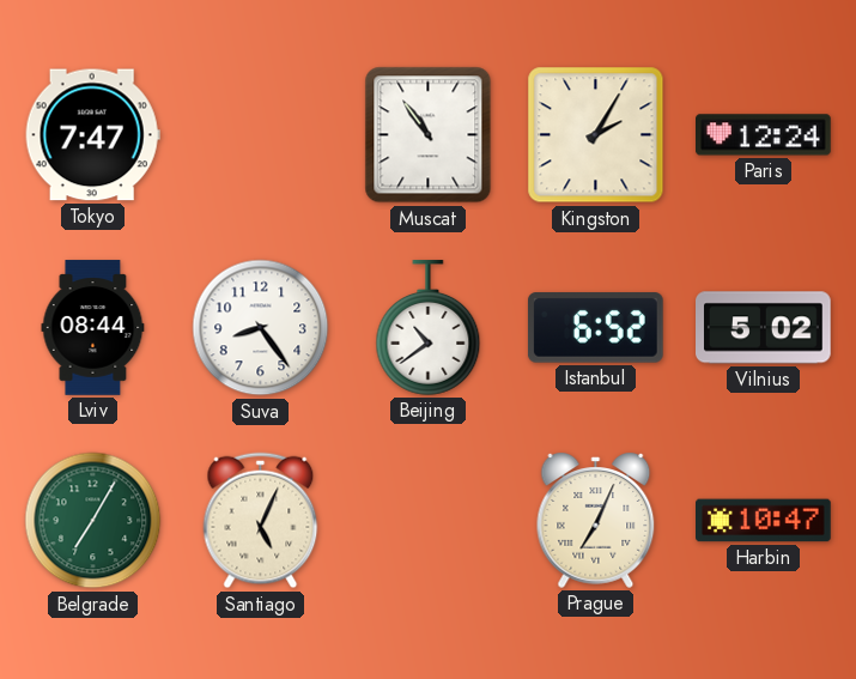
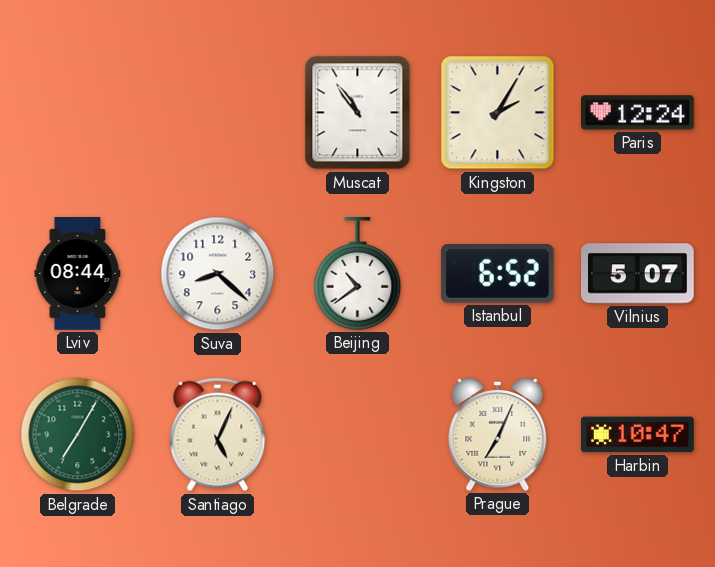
Tokyo: 7:47 -> none
Suva: 8:24 -> 8:22
Vilnius: 5:02 -> 5:07
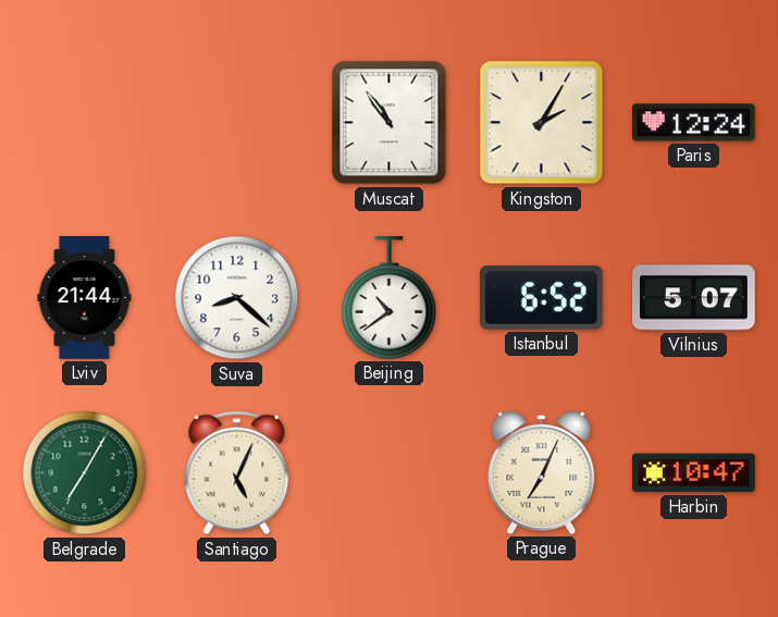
Lviv: 08:44 -> 21:44
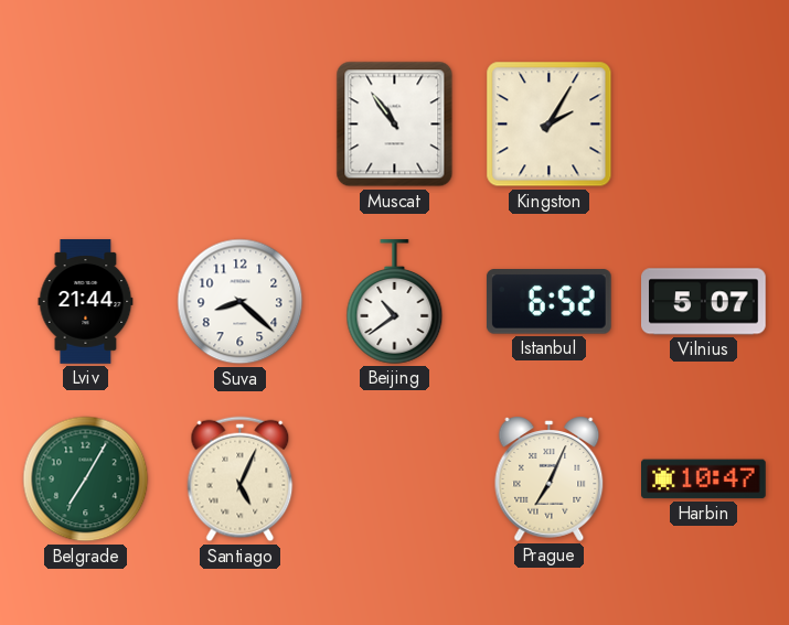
Paris: 12:24 -> none
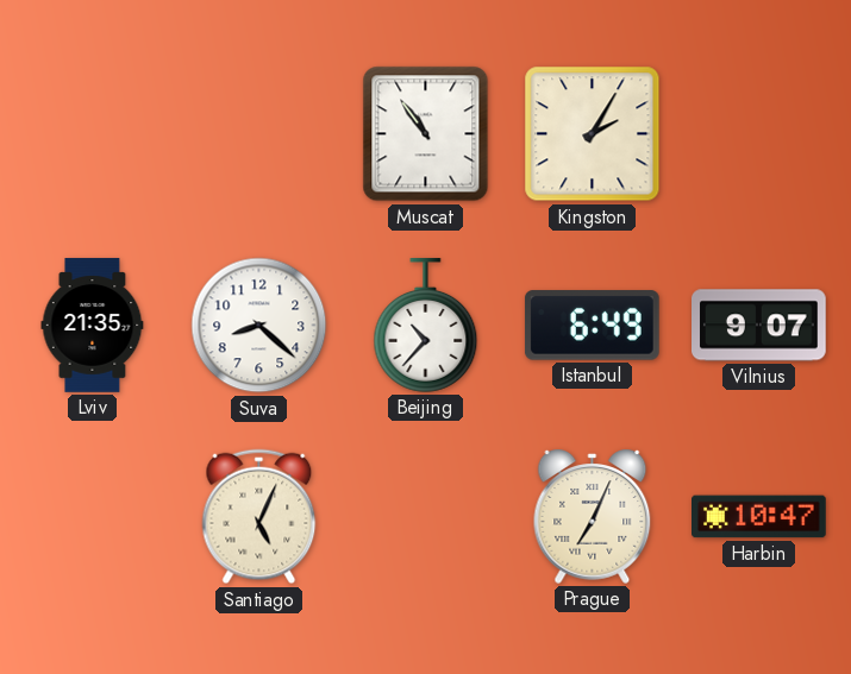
Lviv: 21:44 -> 21:35
Beijing: 10:39 -> 10:37
Istanbul: 6:52 -> 6:49
Vilnius: 5:07 -> 9:07
Belgrade: 7:05 -> none
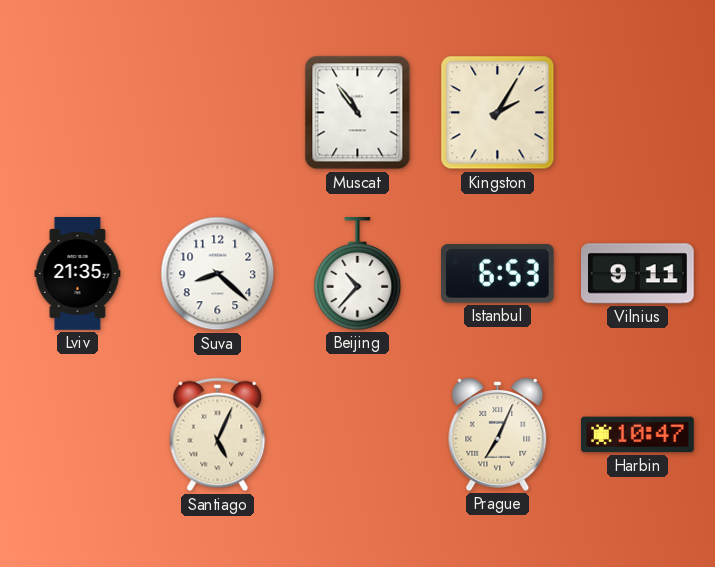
Istanbul: 6:49 -> 6:53
Vilnius: 9:07 -> 9:11
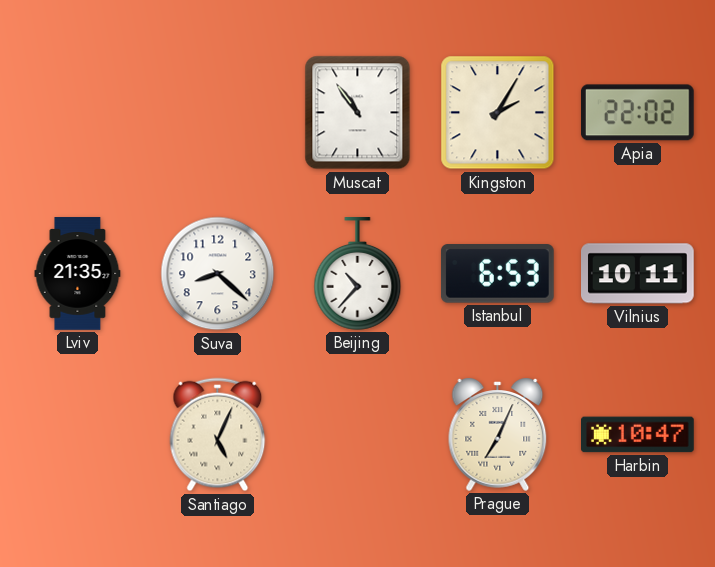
Apia: none -> 22:02
Vilnius: 9:11 -> 10:11
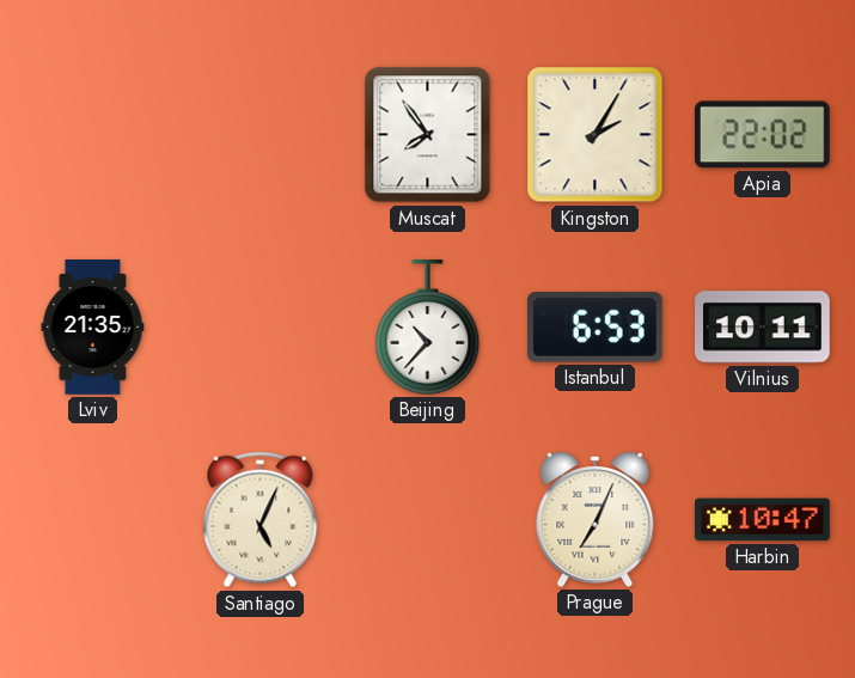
Muscat: 10:54 -> 7:54
Suva: 8:22 -> none
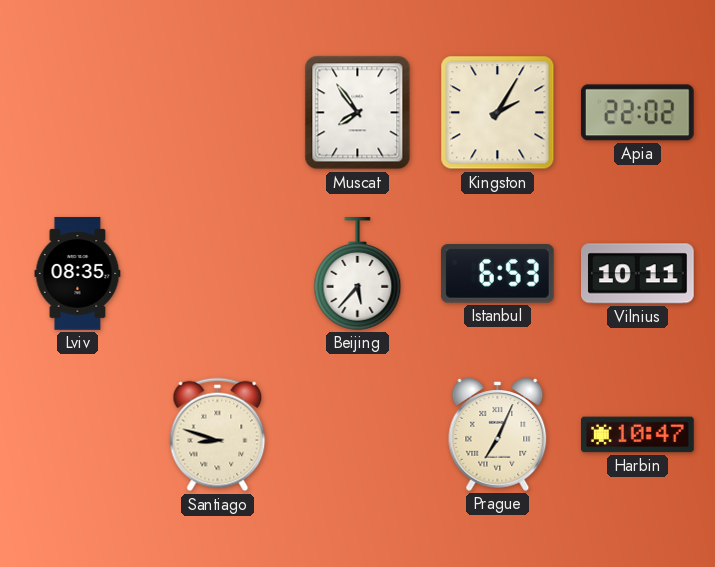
Lviv: 21:35 -> 08:35
Beijing: 10:37 -> 5:37
Santiago: 5:04 -> 8:48
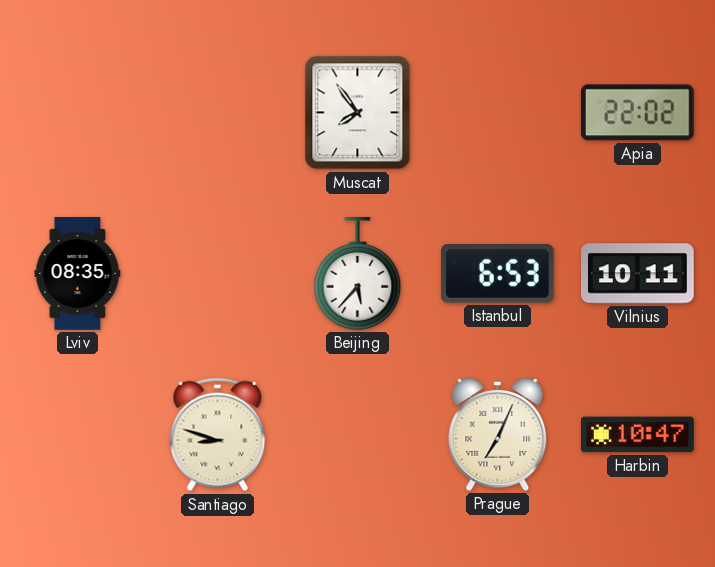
Kingston: 2:05 -> none
